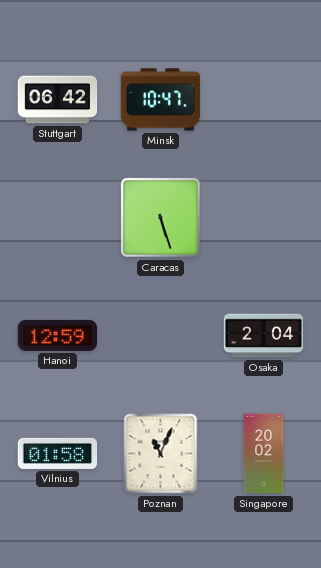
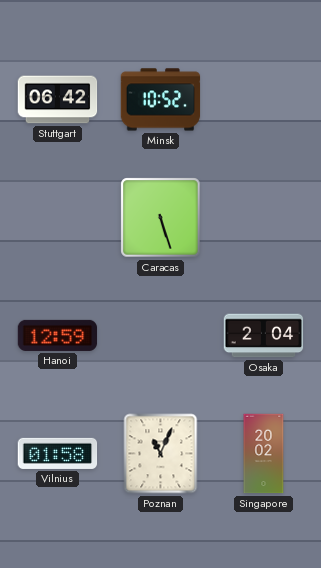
Minsk: 10:47 -> 10:52
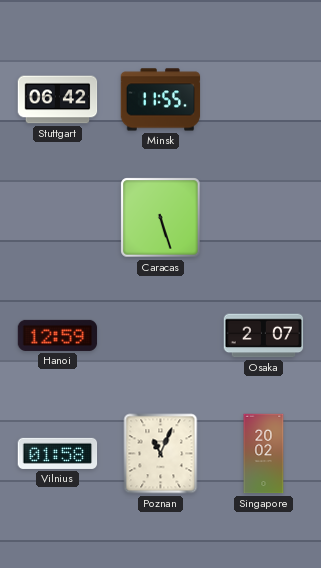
Minsk: 10:52 -> 11:55
Osaka: 2:04 -> 2:07
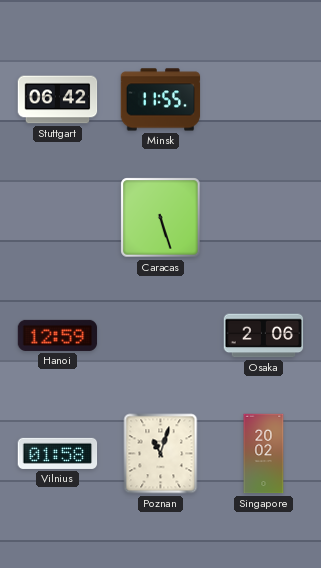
Osaka: 2:07 -> 2:06
Poznan: 11:04 -> 11:03
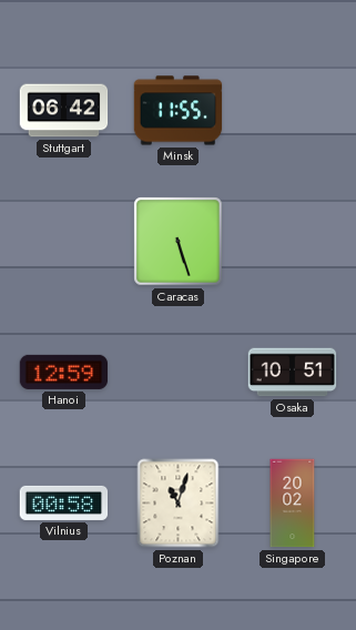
Osaka: 2:06 -> 10:51
Vilnius: 01:58 -> 00:58
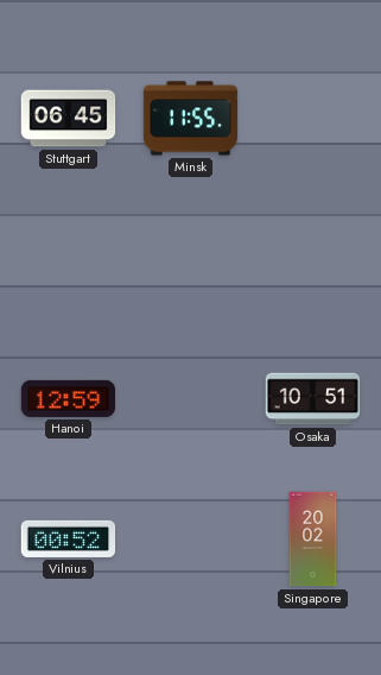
Stuttgart: 06:42 -> 06:45
Caracas: 5:27 -> none
Vilnius: 00:58 -> 00:52
Poznan: 11:03 -> none
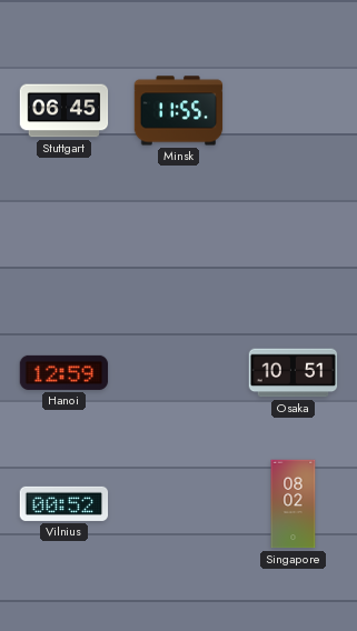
Singapore: 20:02 -> 08:02
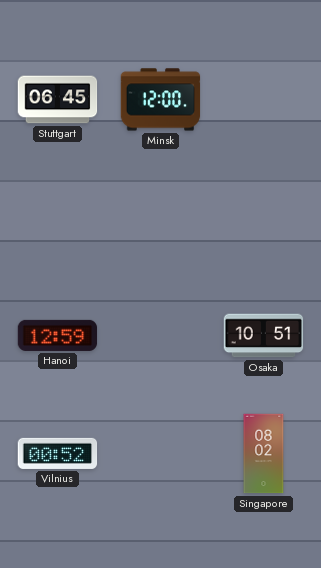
Minsk: 11:55 -> 12:00
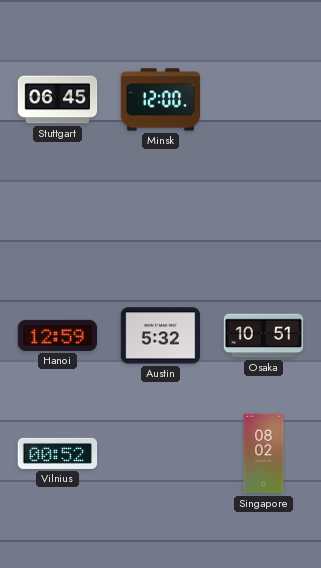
Austin: none -> 5:32
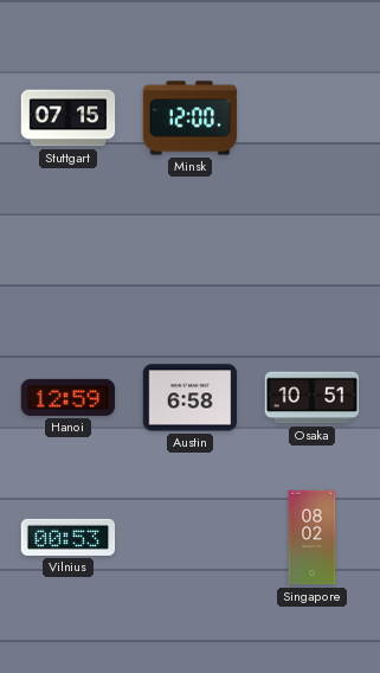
Stuttgart: 06:45 -> 07:15
Austin: 5:32 -> 6:58
Vilnius: 00:52 -> 00:53
